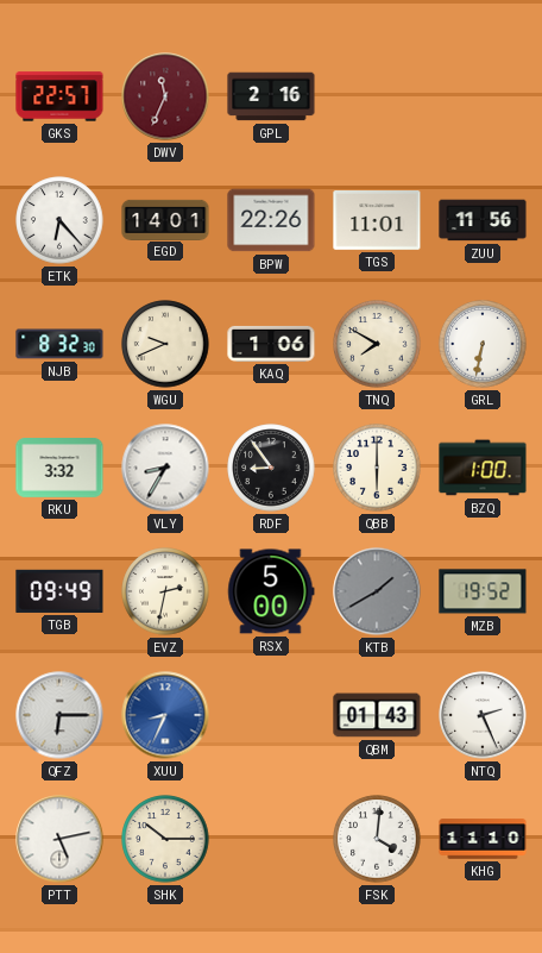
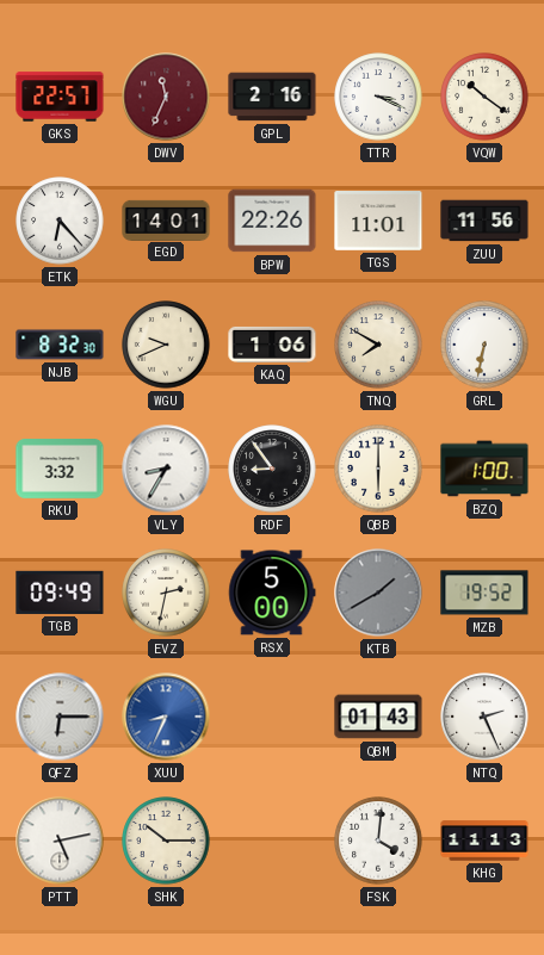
TTR: none -> 3:19
VQW: none -> 10:21
KHG: 11:10 -> 11:13
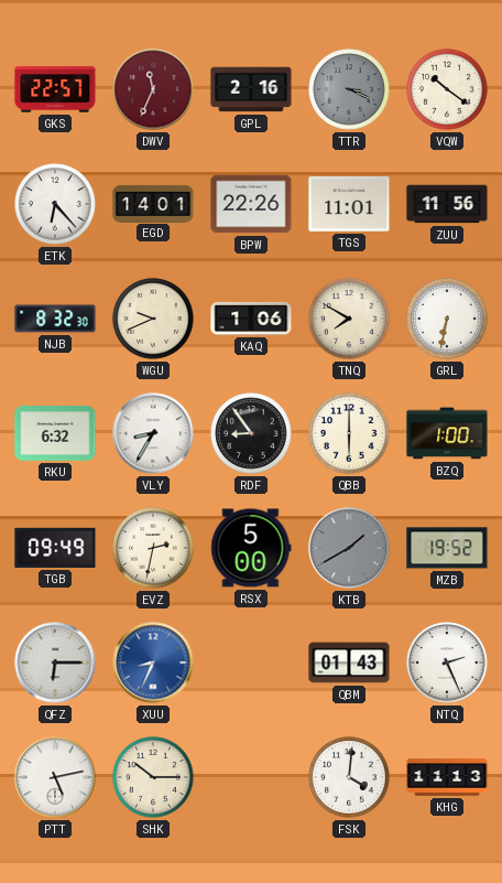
TTR dial: white -> grey
RKU: 3:32 -> 6:32
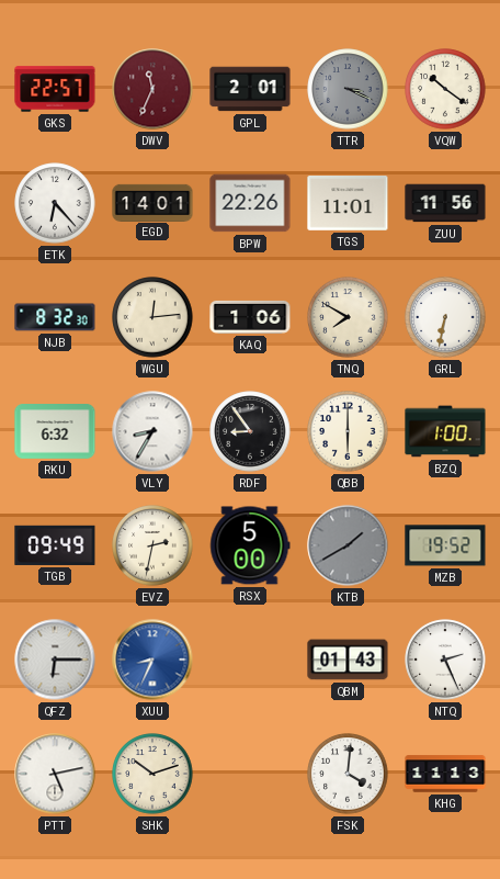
GPL: 2:16 -> 2:01
WGU: 9:41 -> 12:14
SHK: 10:15 -> 10:12
